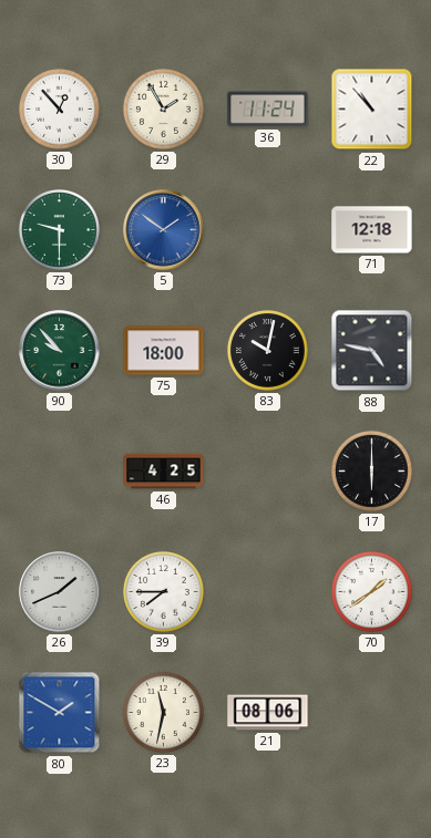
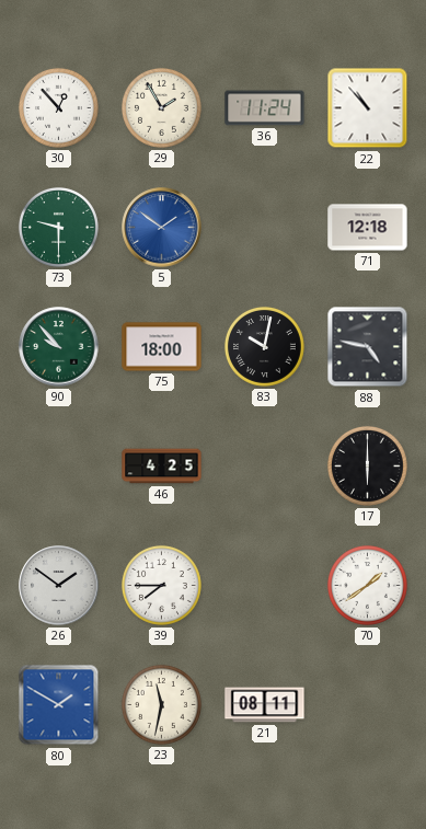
26: 1:41 -> 1:51
21: 08:06 -> 08:11
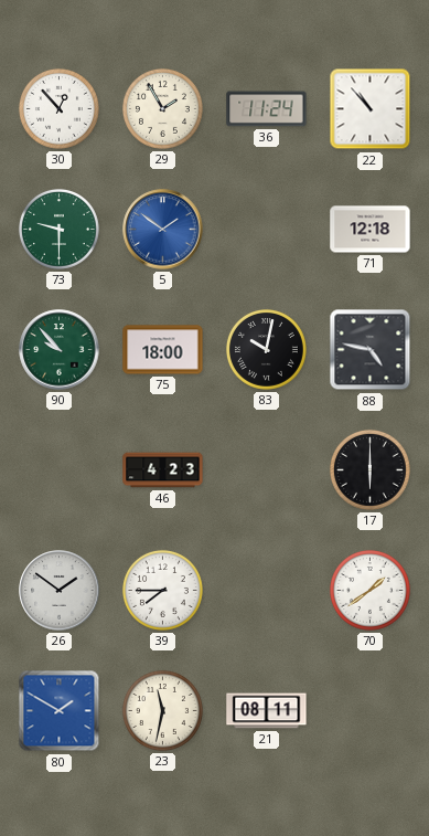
46: 4:25 -> 4:23
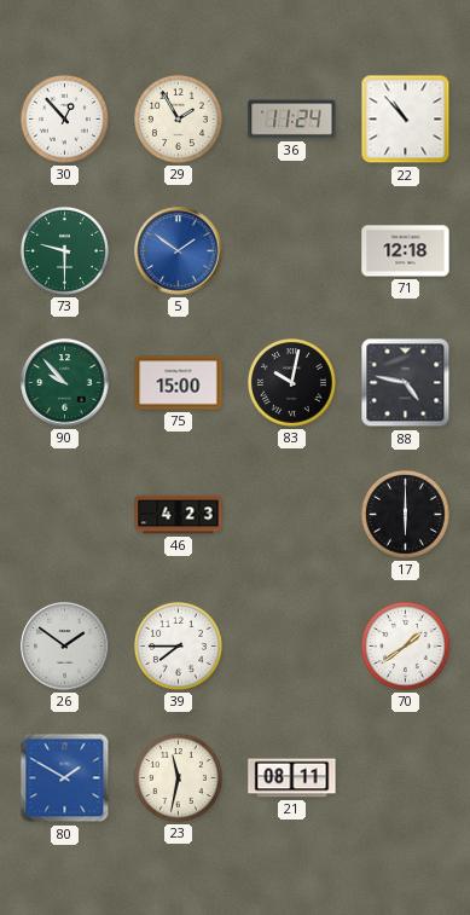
75: 18:00 -> 15:00
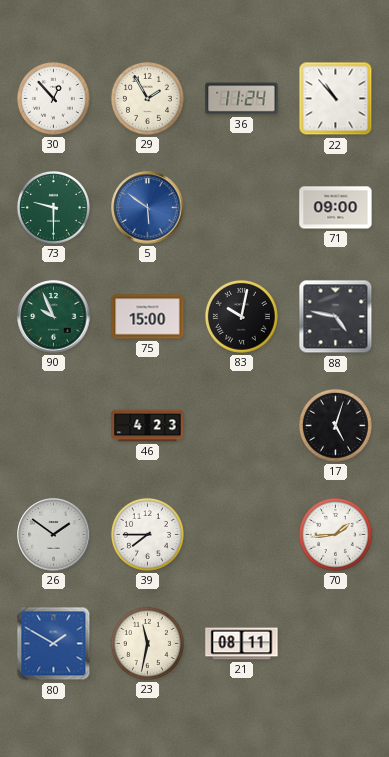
5: 1:51 -> 5:51
71: 12:18 -> 09:00
90: 9:53 -> 9:56
17: 6:00 -> 5:03
70: 1:39 -> 1:44
